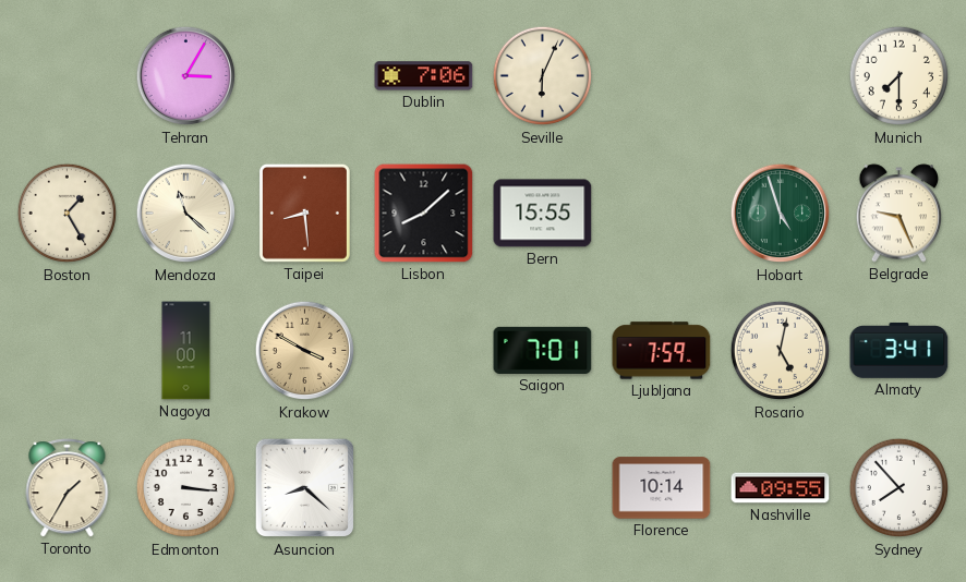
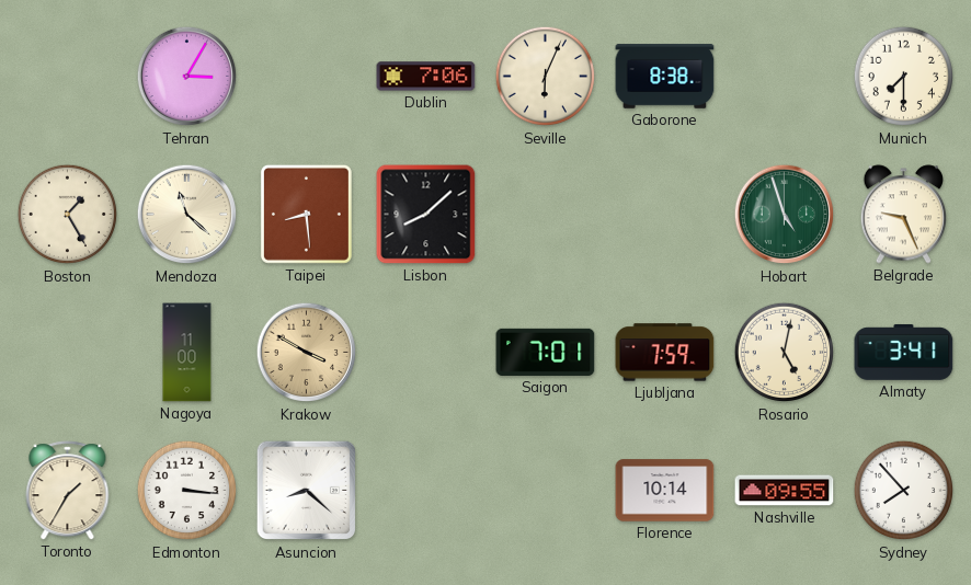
Gaborone: none -> 8:38
Bern: 15:55 -> none
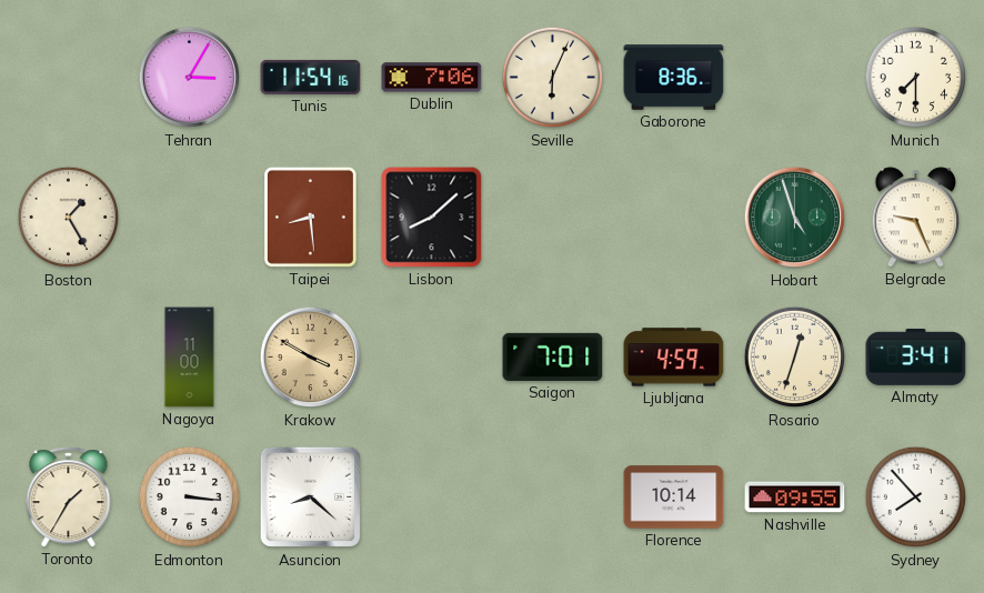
Tunis: none -> 11:54
Gaborone: 8:38 -> 8:36
Mendoza: 11:22 -> none
Ljubljana: 7:59 -> 4:59
Rosario: 5:02 -> 12:33
